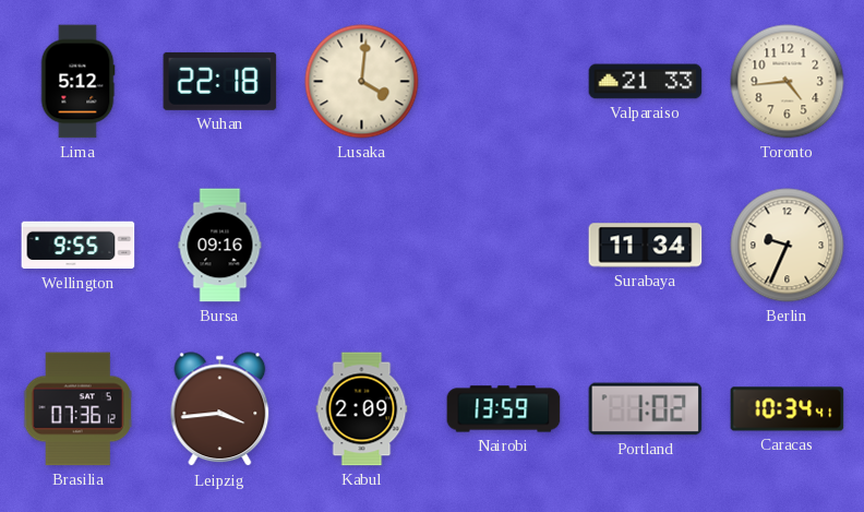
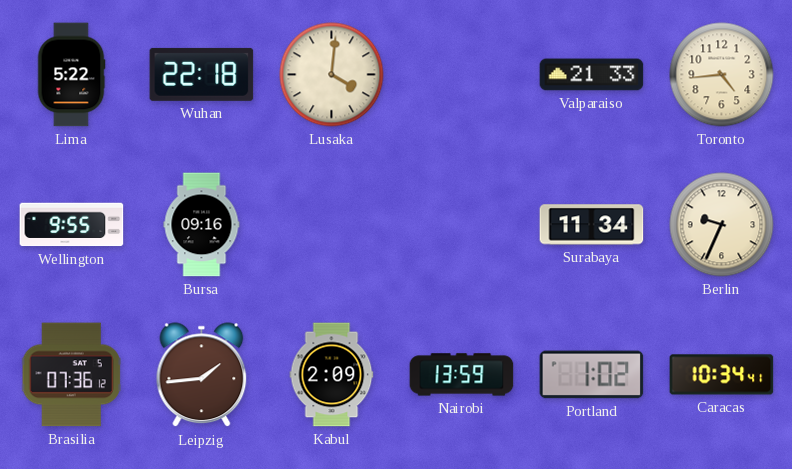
Lima: 5:12 -> 5:22
Leipzig: 3:44 -> 1:44
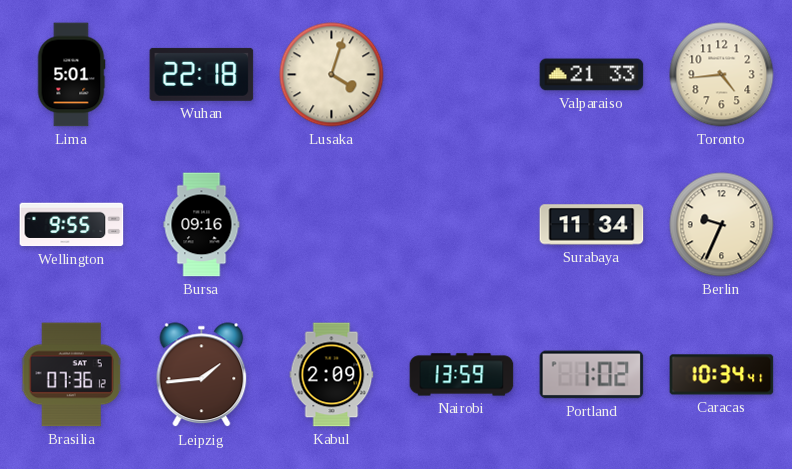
Lima: 5:22 -> 5:01
Lusaka: 4:01 -> 4:03
